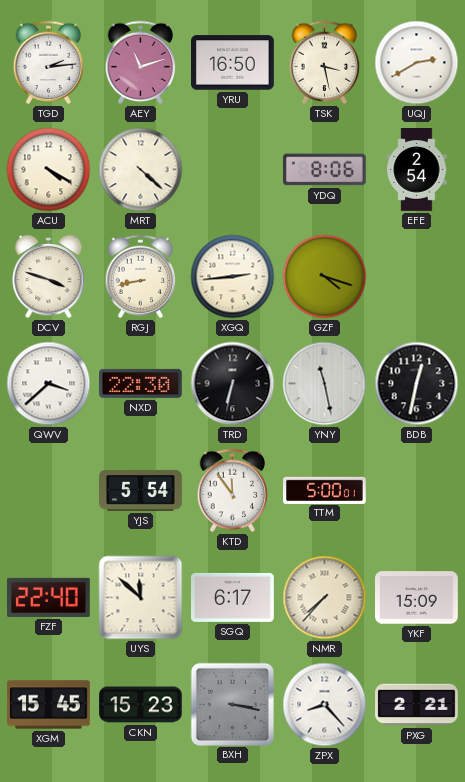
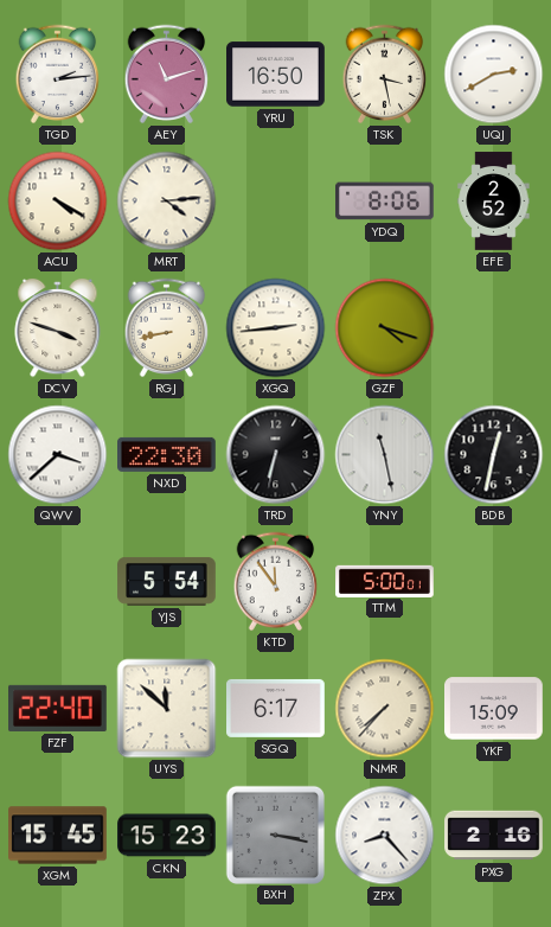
MRT: 4:22 -> 4:14
EFE: 2:54 -> 2:52
PXG: 2:21 -> 2:16
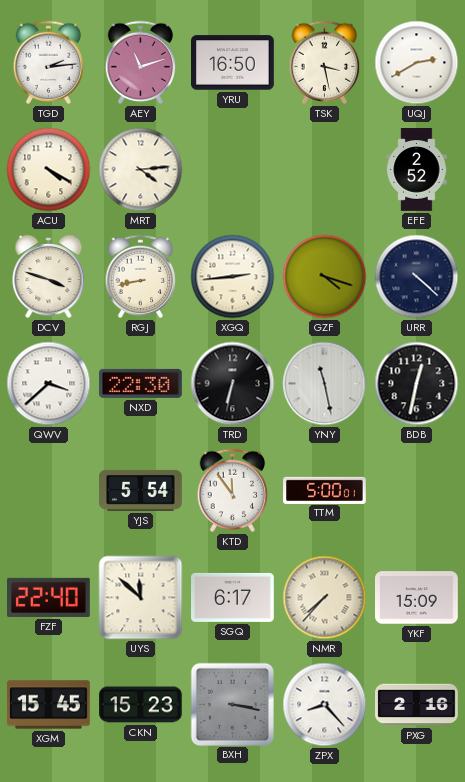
YDQ: 8:06 -> none
URR: none -> 4:22
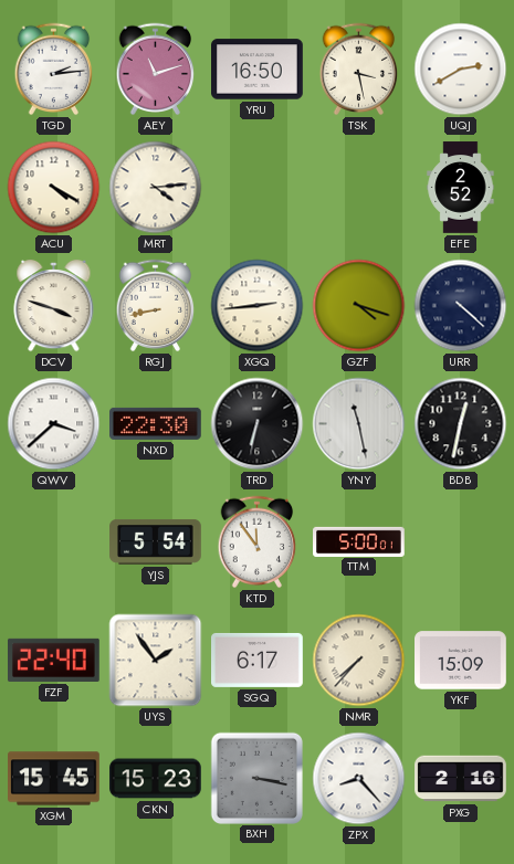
UYS: 11:52 -> 1:54
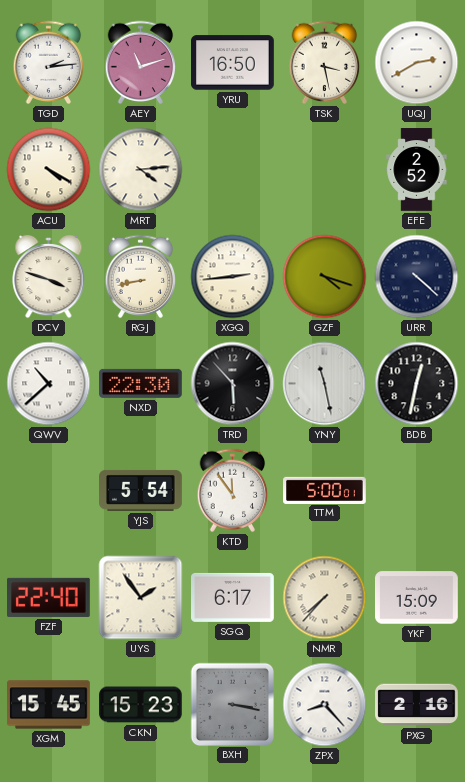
QWV: 3:38 -> 10:38
TRD: 6:32 -> 5:53
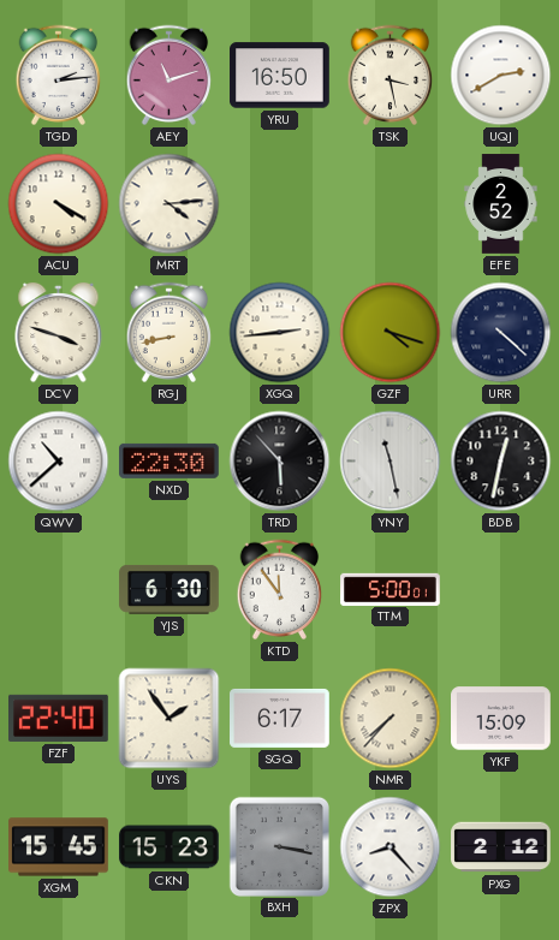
YJS: 5:54 -> 6:30
PXG: 2:16 -> 2:12
